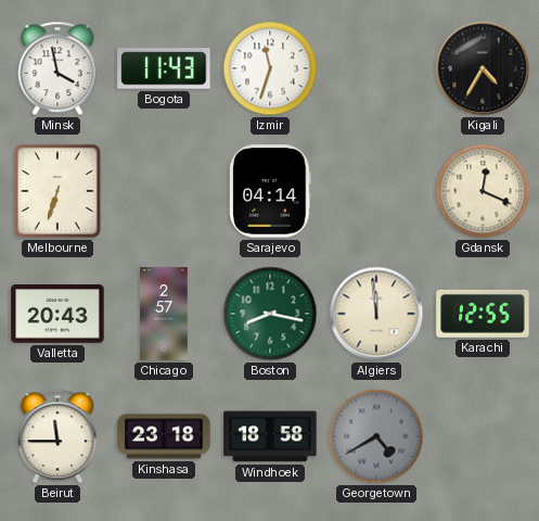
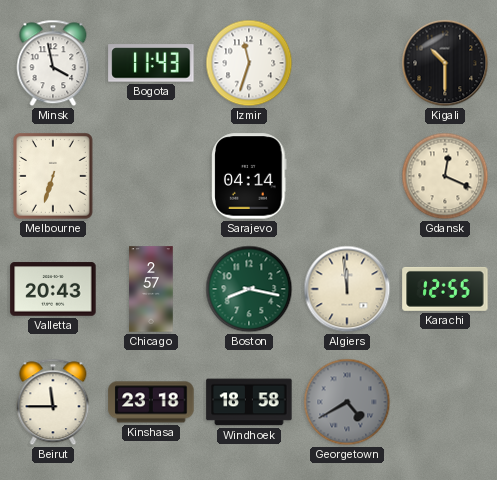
Kigali: 4:35 -> 10:30
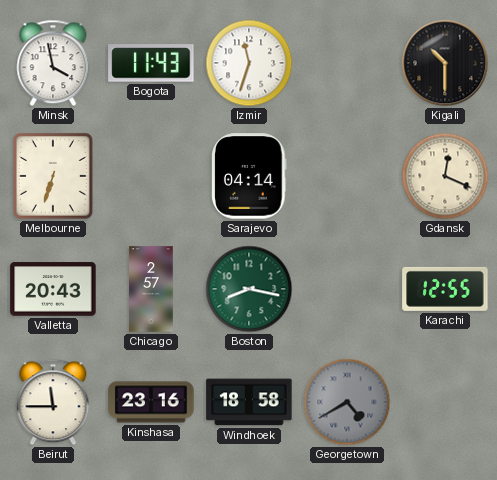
Algiers: 11:59 -> none
Kinshasa: 23:18 -> 23:16
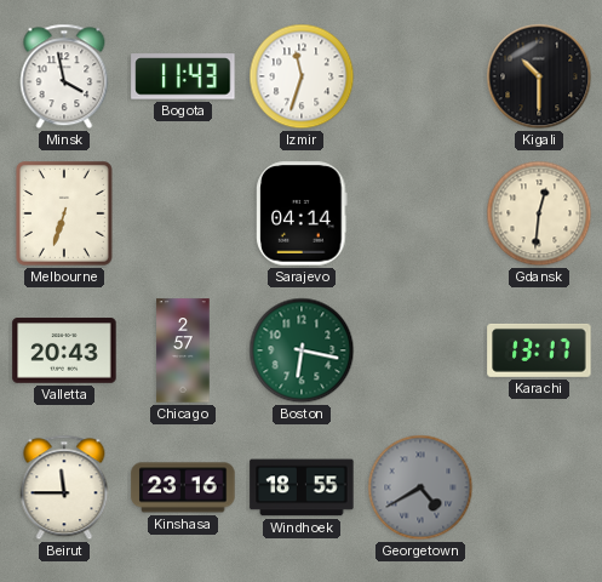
Gdansk: 12:19 -> 12:31
Boston: 8:17 -> 6:17
Karachi: 12:55 -> 13:17
Windhoek: 18:58 -> 18:55
